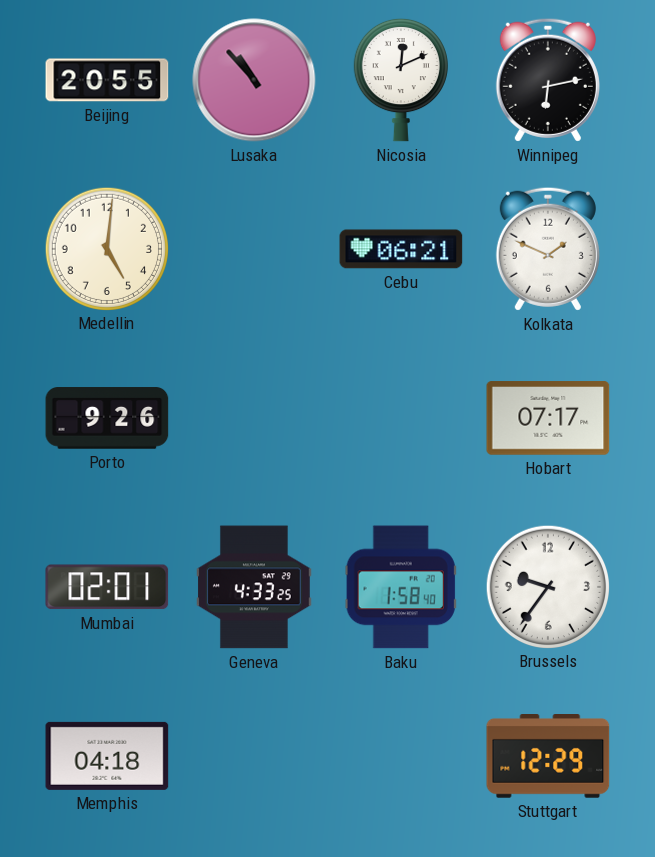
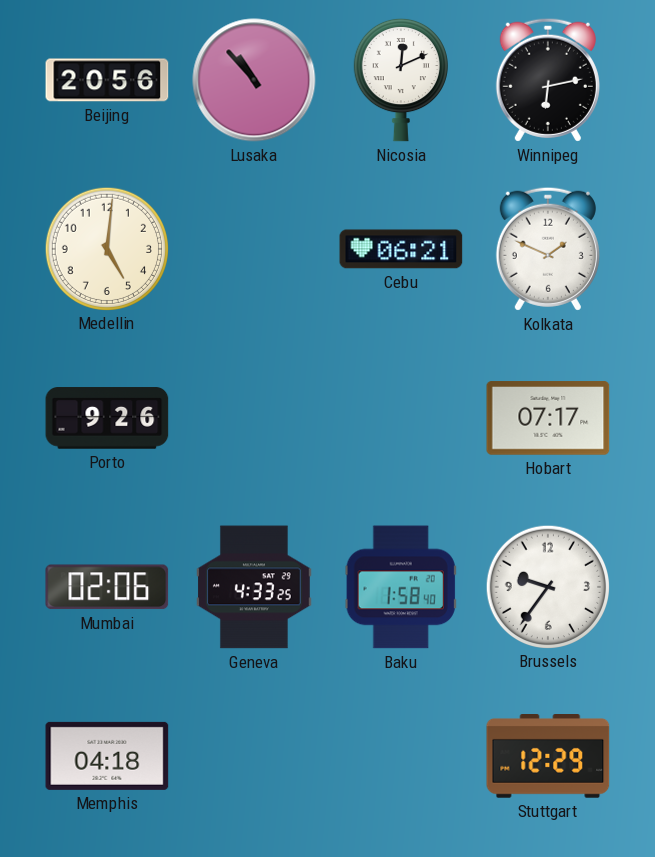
Beijing: 20:55 -> 20:56
Mumbai: 02:01 -> 02:06
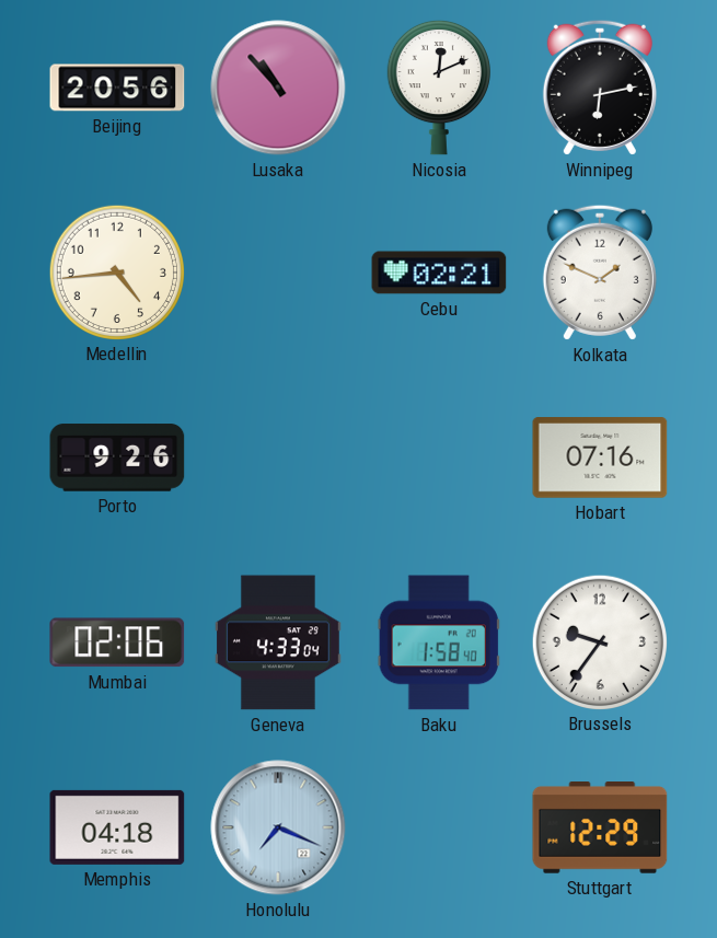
Medellin: 5:01 -> 4:44
Cebu: 06:21 -> 02:21
Hobart: 07:17 -> 07:16
Geneva: 4:33:25 -> 4:33:04
Honolulu: none -> 7:19
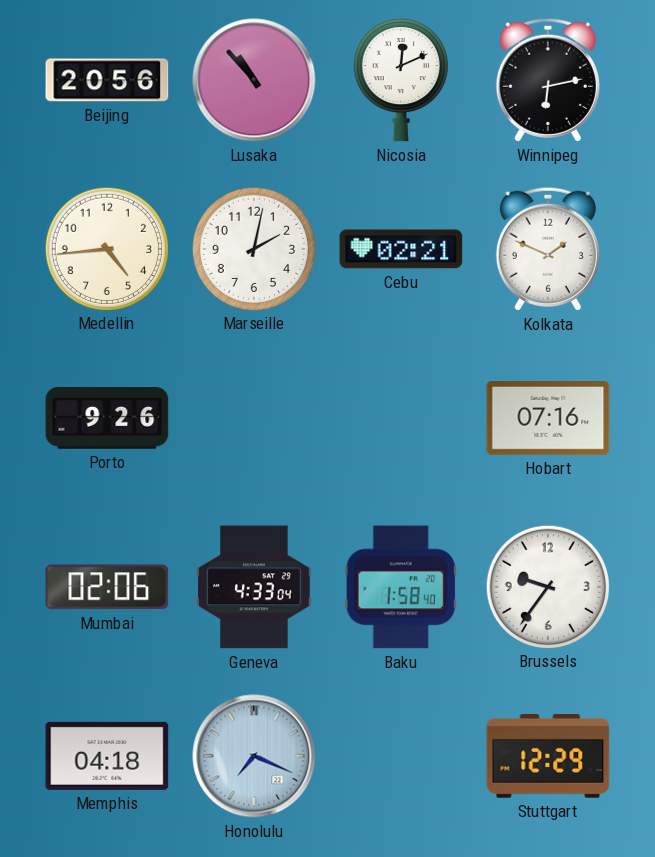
Marseille: none -> 2:02
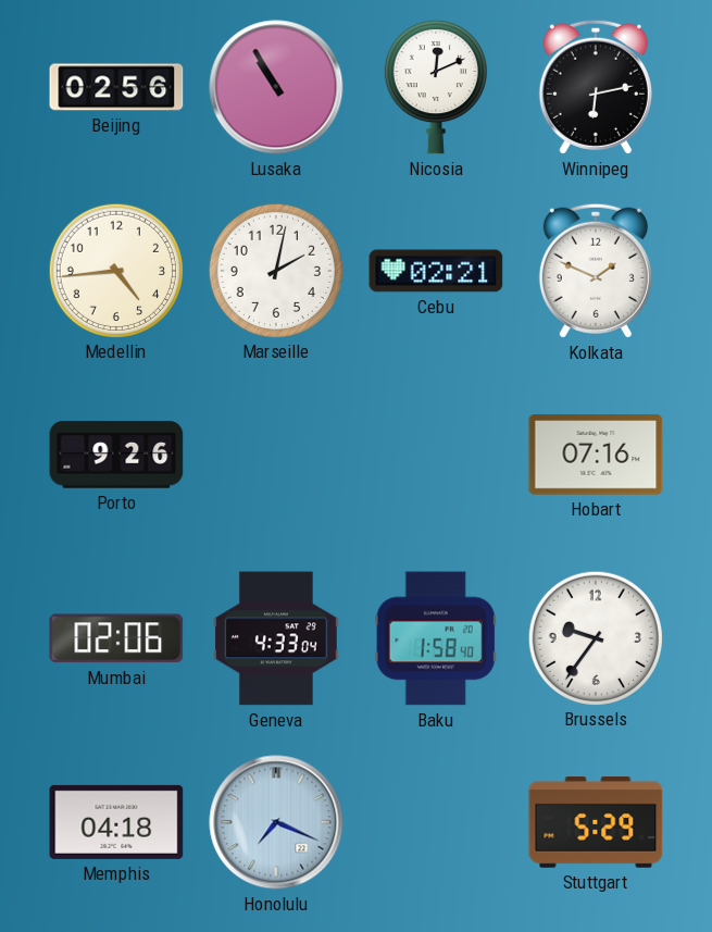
Beijing: 20:56 -> 02:56
Lusaka: 10:53 -> 10:55
Stuttgart: 12:29 -> 5:29
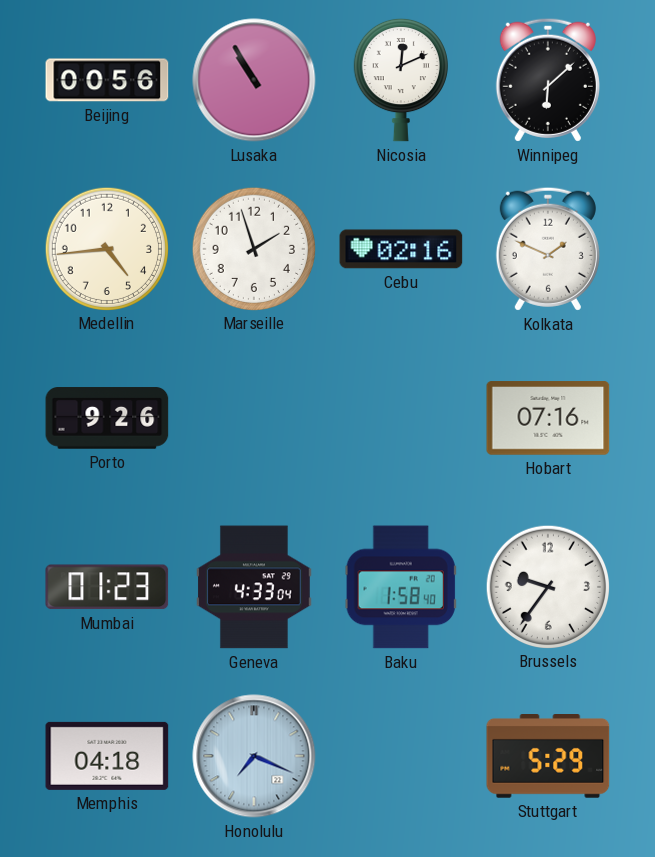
Beijing: 02:56 -> 00:56
Winnipeg: 6:13 -> 6:08
Marseille: 2:02 -> 1:57
Cebu: 02:21 -> 02:16
Mumbai: 02:06 -> 01:23
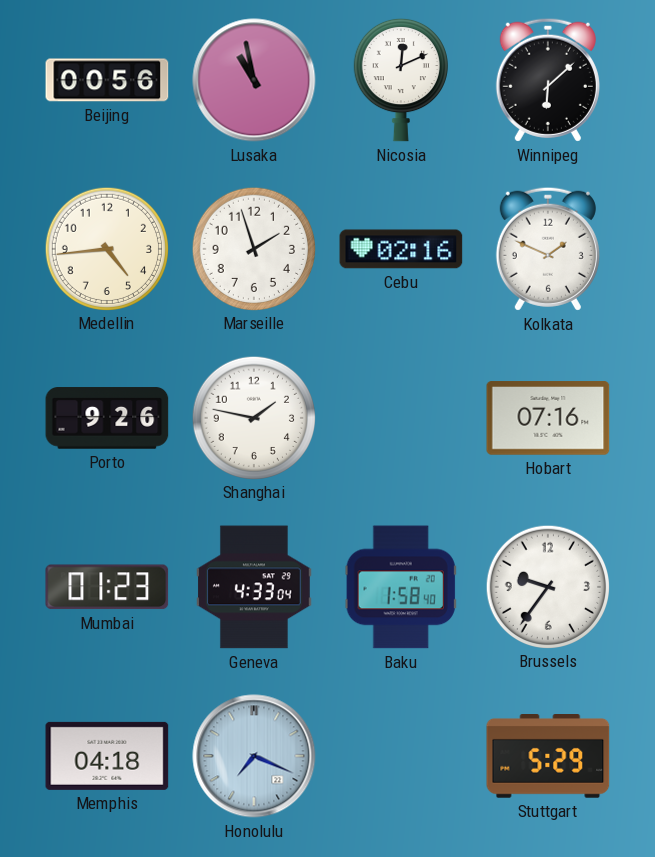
Lusaka: 10:55 -> 10:58
Shanghai: none -> 1:47
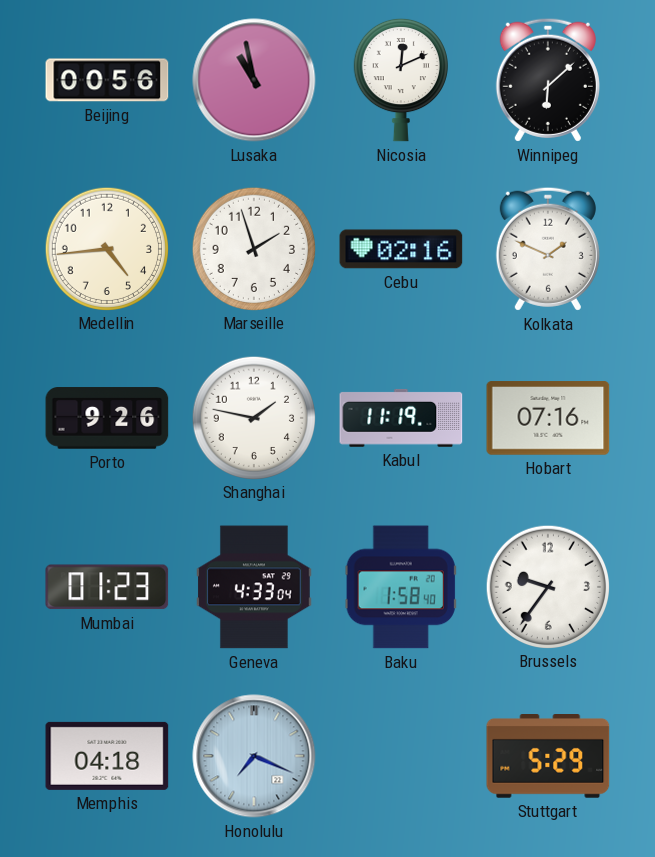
Kabul: none -> 11:19
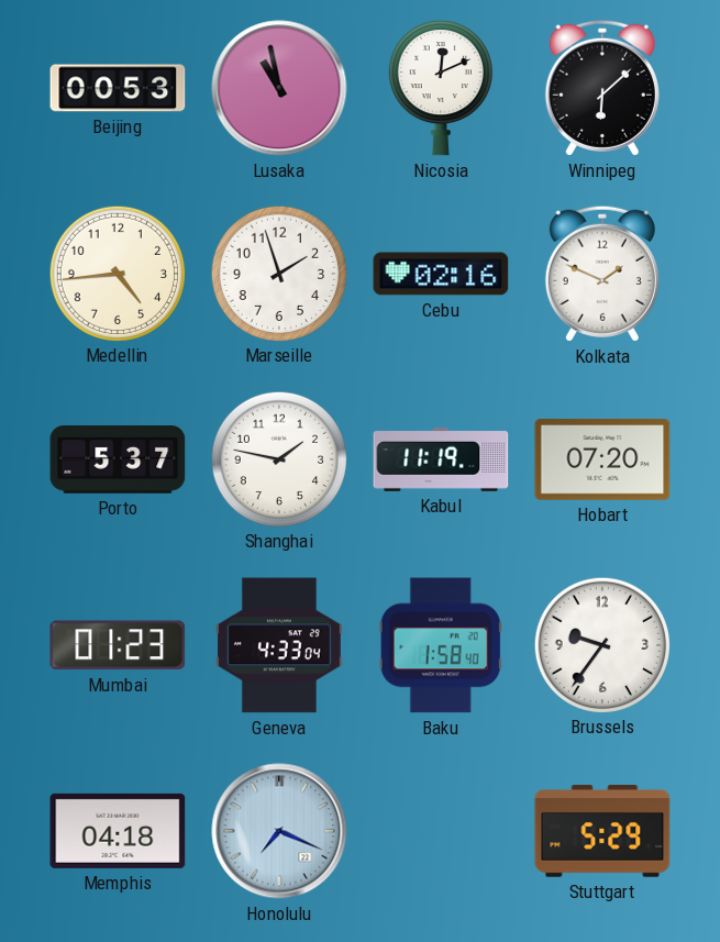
Beijing: 00:56 -> 00:53
Porto: 9:26 -> 5:37
Hobart: 07:16 -> 07:20
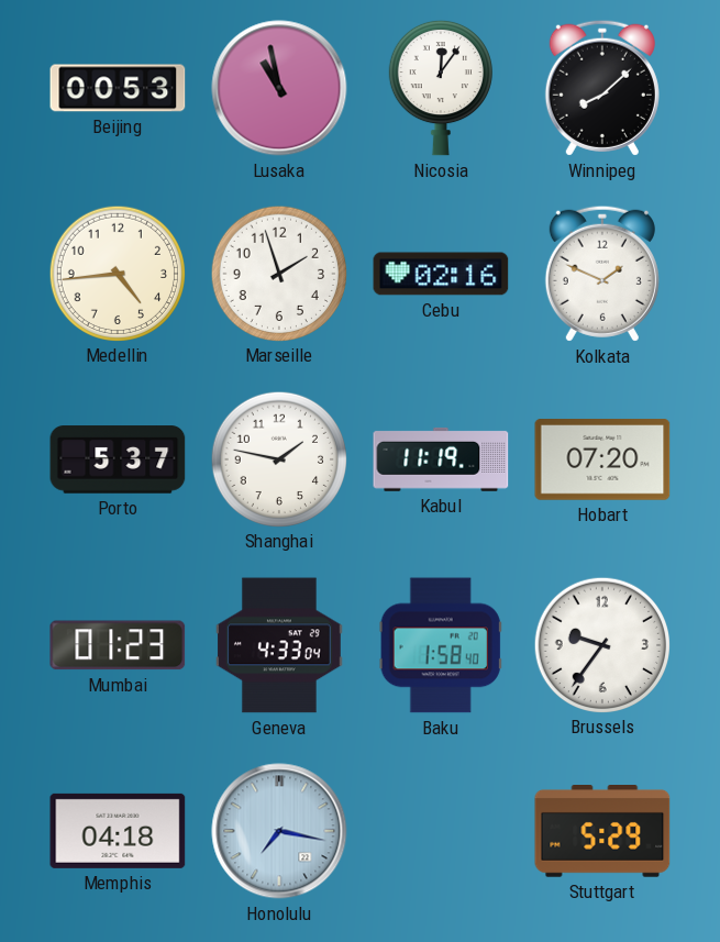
Nicosia: 12:11 -> 12:06
Winnipeg: 6:08 -> 8:08
Honolulu: 7:19 -> 7:17
